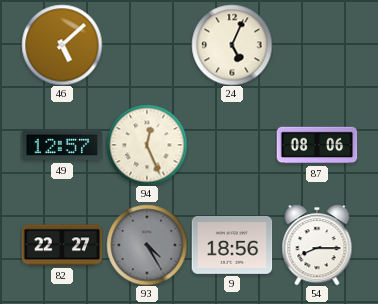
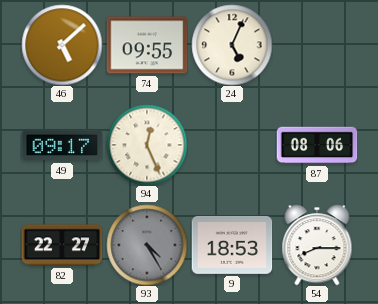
74: none -> 09:55
49: 12:57 -> 09:17
9: 18:56 -> 18:53
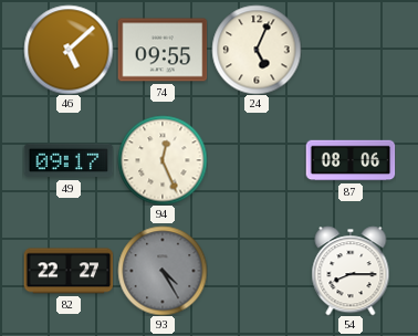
9: 18:53 -> none
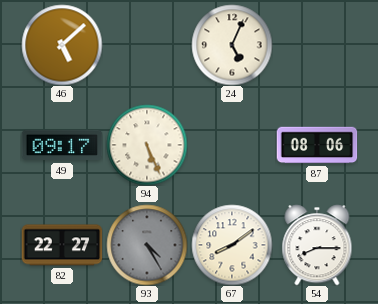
74: 09:55 -> none
94: 12:26 -> 5:26
67: none -> 8:09
